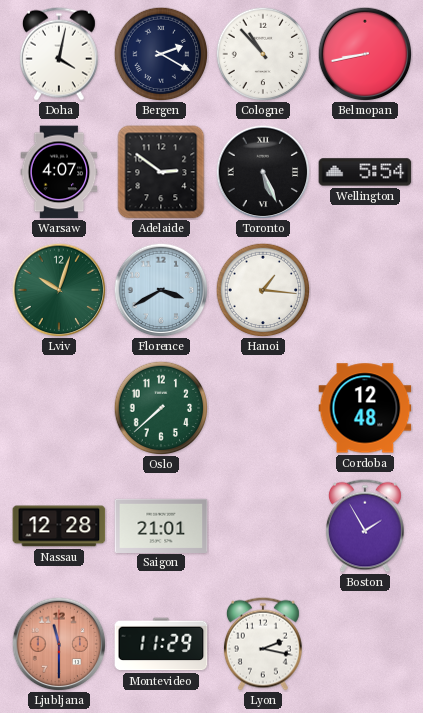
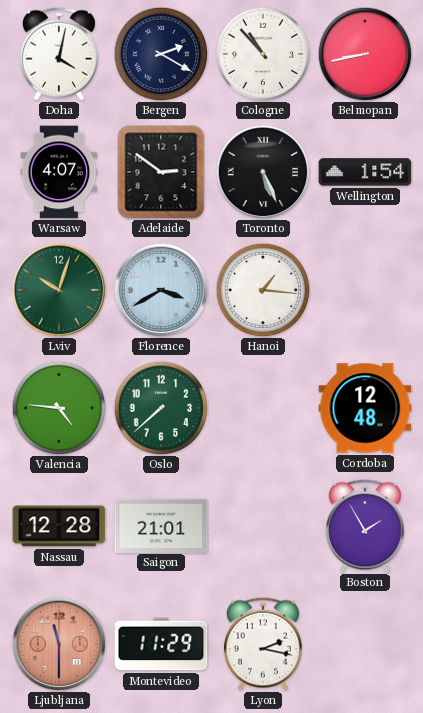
Wellington: 5:54 -> 1:54
Valencia: none -> 4:46
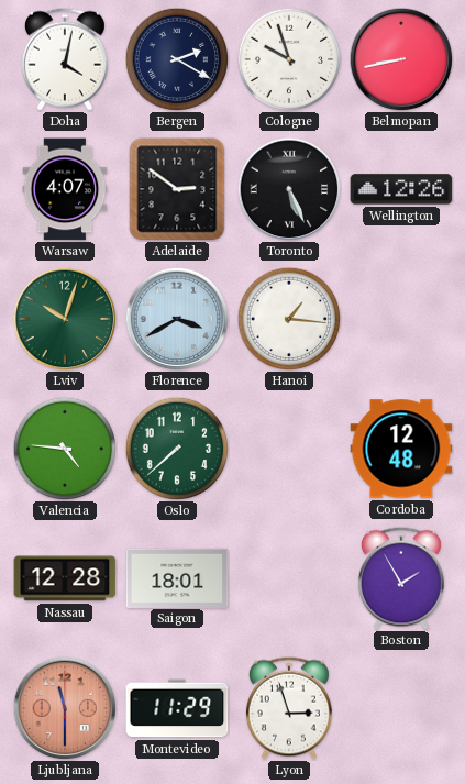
Cologne: 10:53 -> 9:57
Wellington: 1:54 -> 12:26
Saigon: 21:01 -> 18:01
Lyon: 2:17 -> 2:57
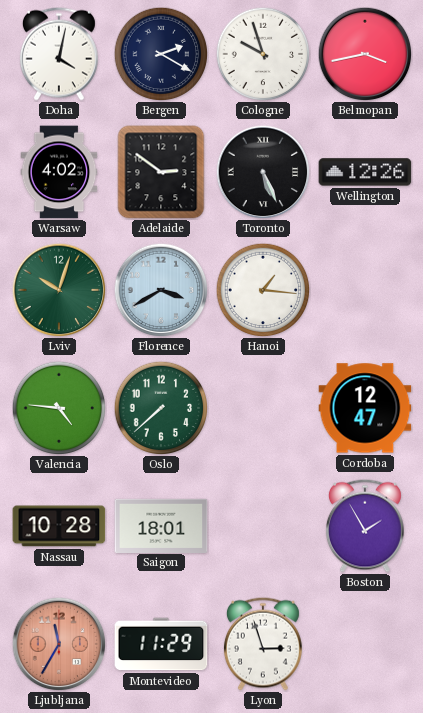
Belmopan: 8:43 -> 3:43
Warsaw: 4:07 -> 4:02
Cordoba: 12:48 -> 12:47
Nassau: 12:28 -> 10:28
Ljubljana: 11:30 -> 11:35
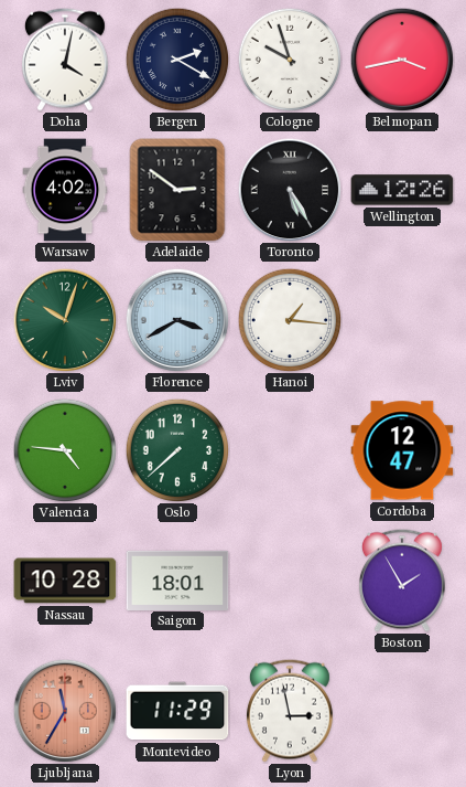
Toronto: 5:26 -> 5:25
Lyon: 2:57 -> 2:58
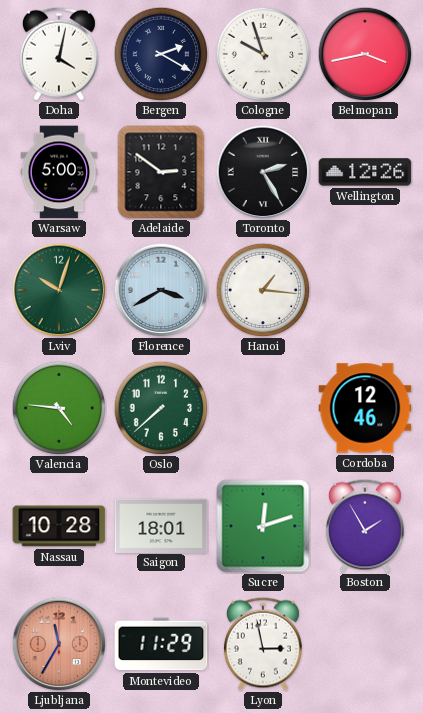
Warsaw: 4:02 -> 5:00
Toronto: 5:25 -> 2:25
Cordoba: 12:47 -> 12:46
Sucre: none -> 12:12
